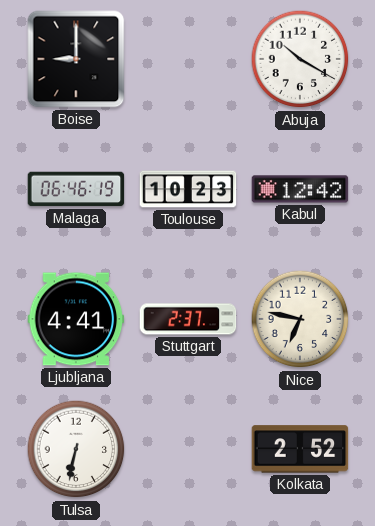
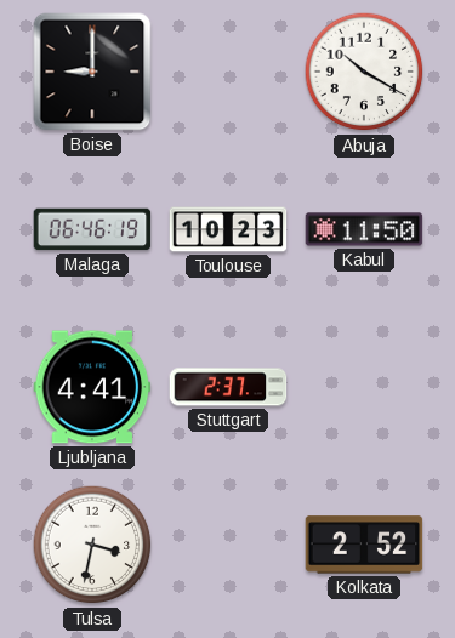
Kabul: 12:42 -> 11:50
Nice: 6:47 -> none
Tulsa: 6:32 -> 3:32
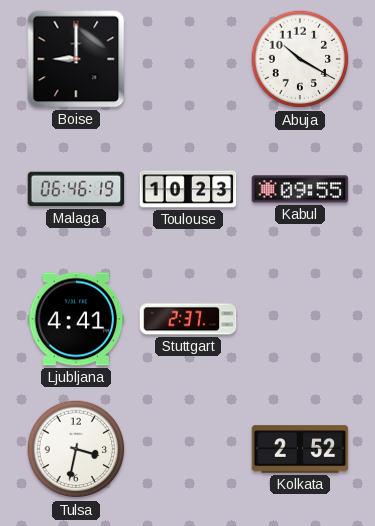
Kabul: 11:50 -> 09:55
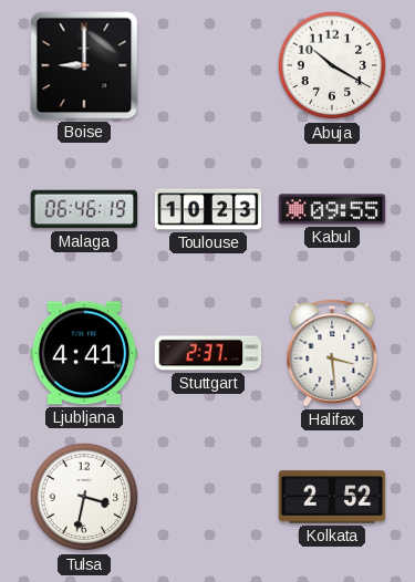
Halifax: none -> 3:29
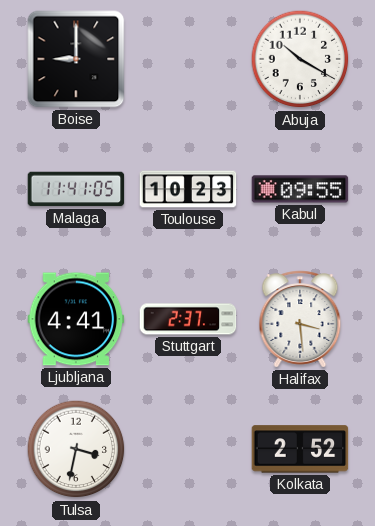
Malaga: 06:46 -> 11:41
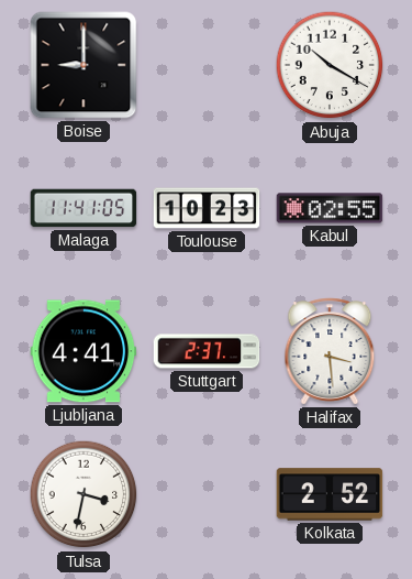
Kabul: 09:55 -> 02:55
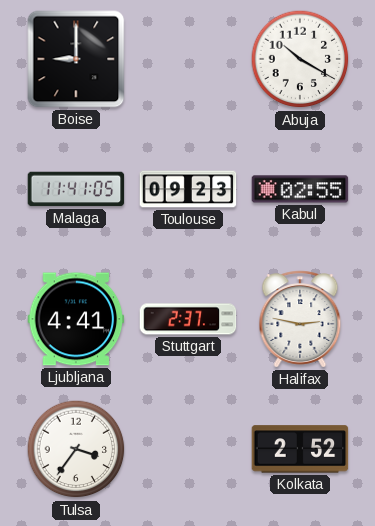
Toulouse: 10:23 -> 09:23
Halifax: 3:29 -> 2:47
Tulsa: 3:32 -> 3:36
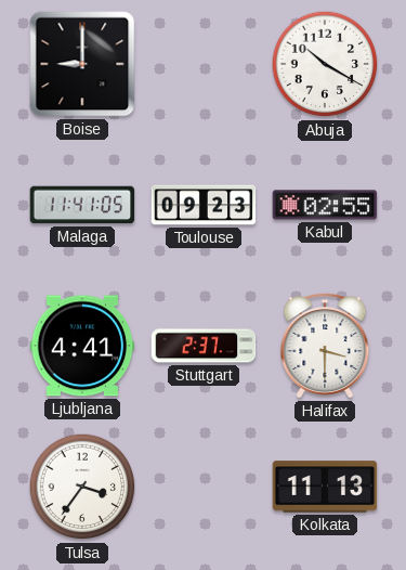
Halifax: 2:47 -> 3:30
Kolkata: 2:52 -> 11:13
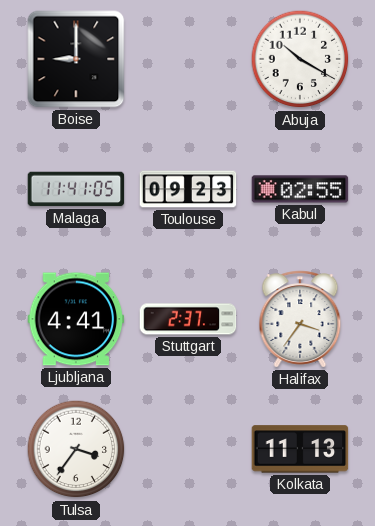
Halifax: 3:30 -> 3:36
